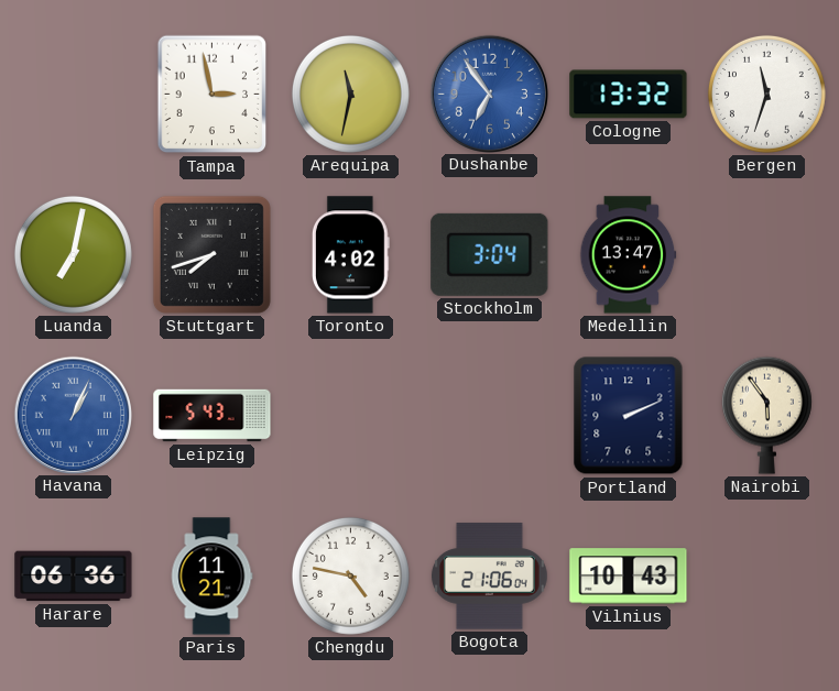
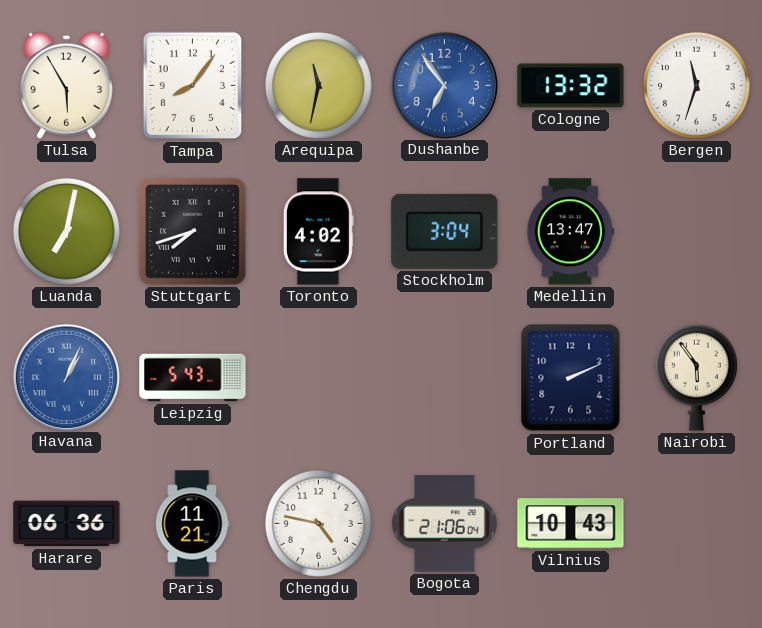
Tulsa: none -> 5:55
Tampa: 2:58 -> 8:06
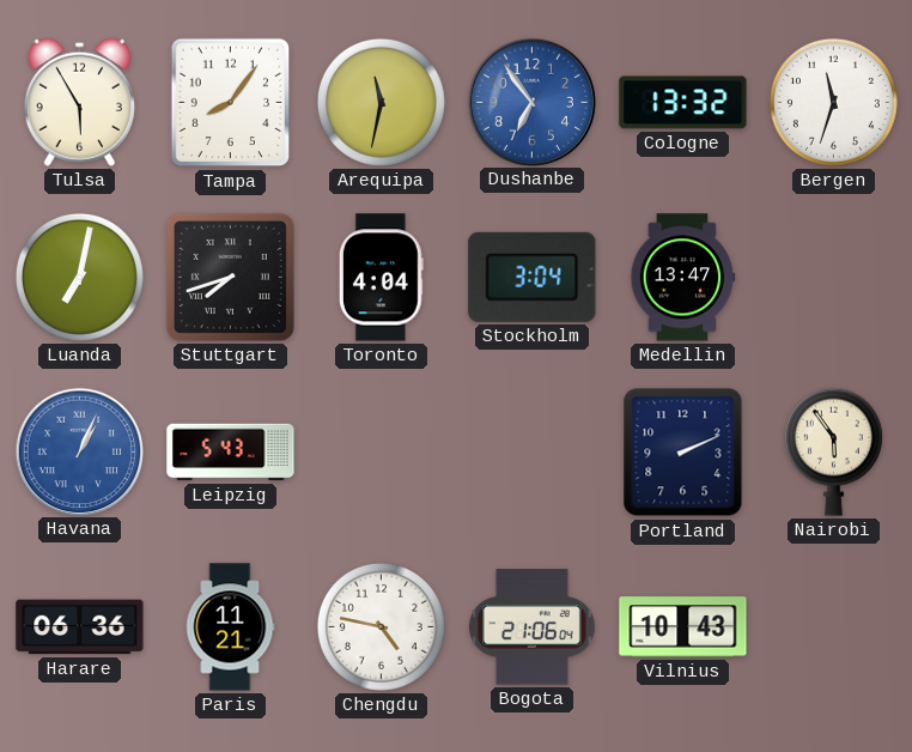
Toronto: 4:02 -> 4:04
